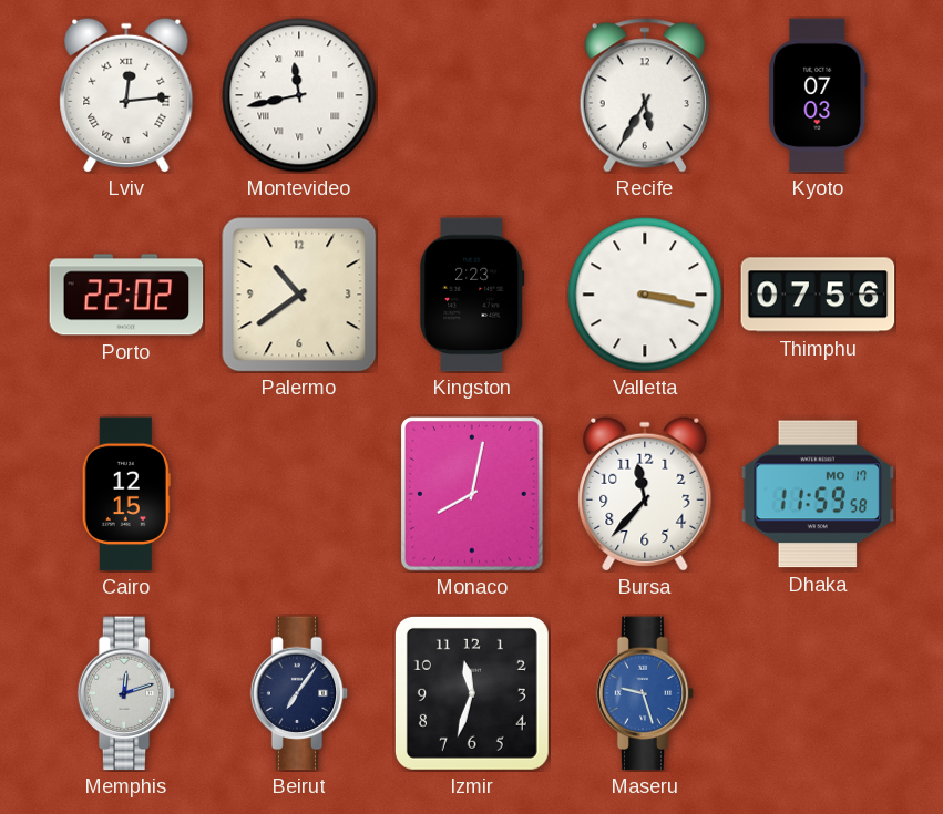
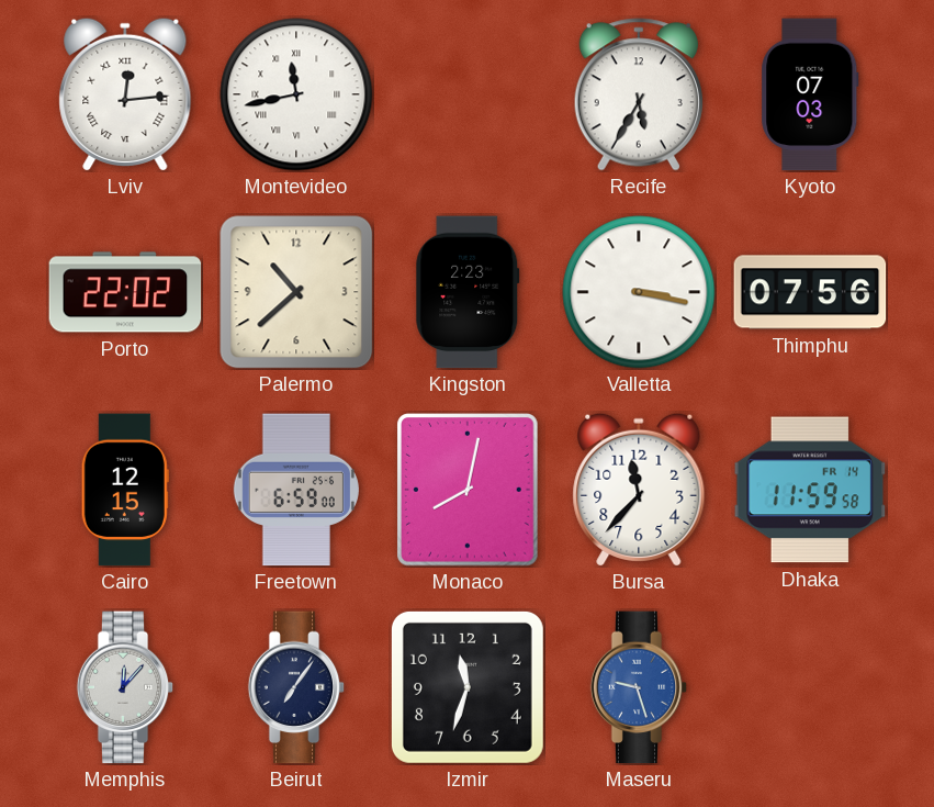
Palermo: 10:39 -> 10:38
Freetown: none -> 6:59
Dhaka date: MO 17 -> FR 14
Memphis: 12:12 -> 12:07
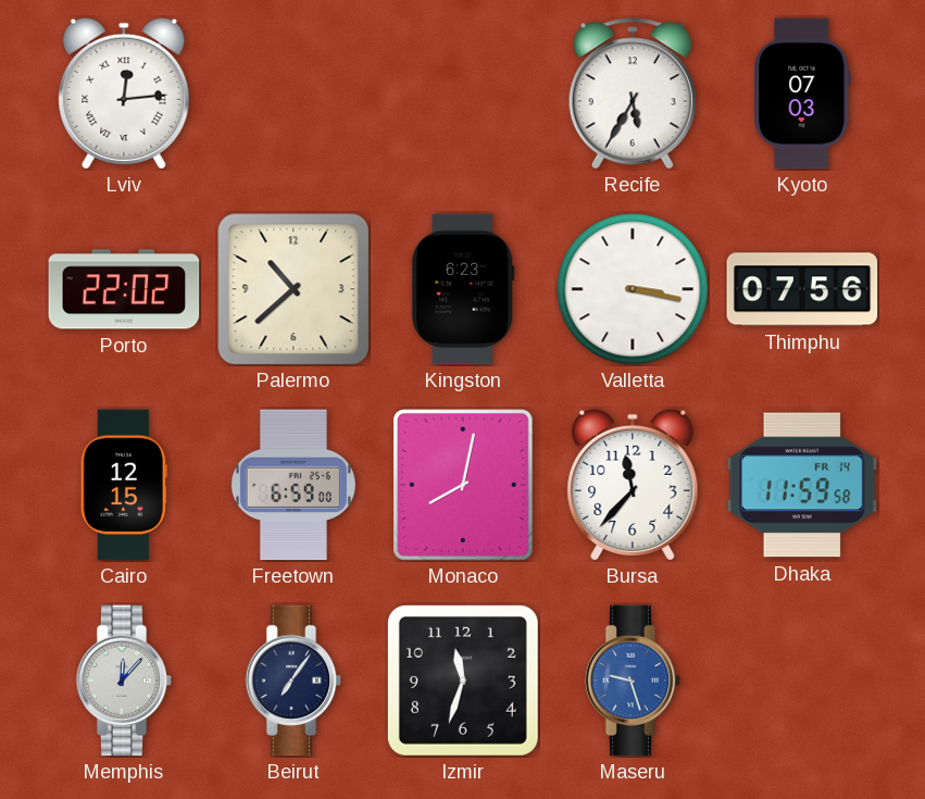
Montevideo: 11:43 -> none
Kingston: 2:23 -> 6:23
